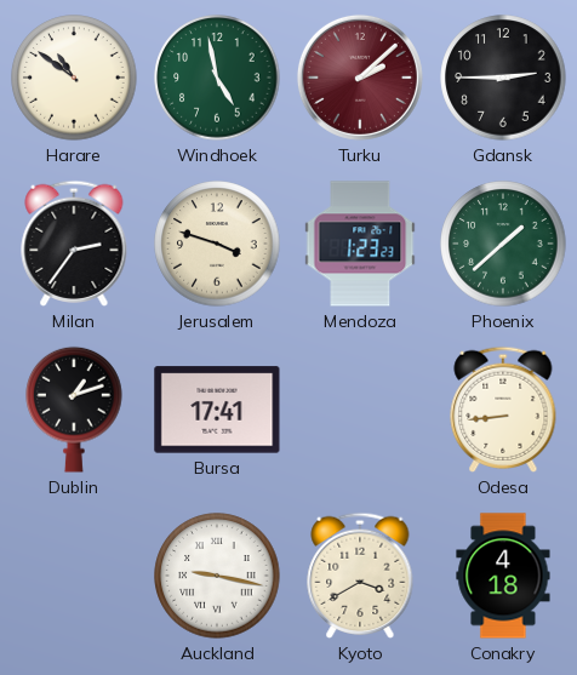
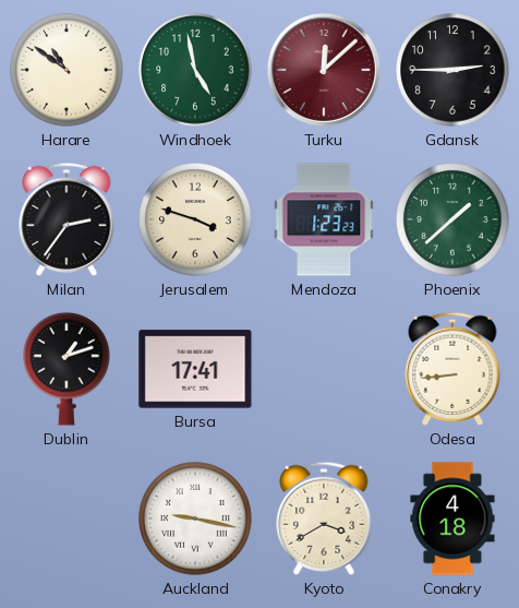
Turku: 2:08 -> 12:08
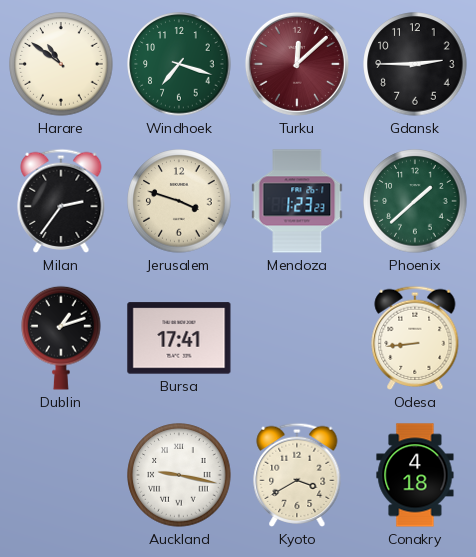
Windhoek: 4:58 -> 7:18
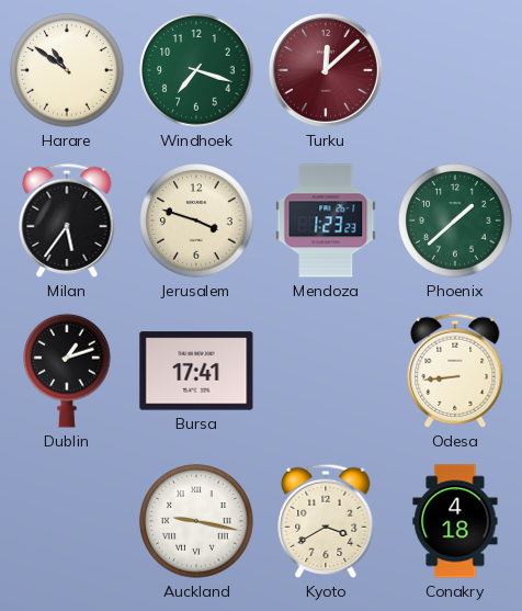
Gdansk: 2:45 -> none
Milan: 2:36 -> 5:36
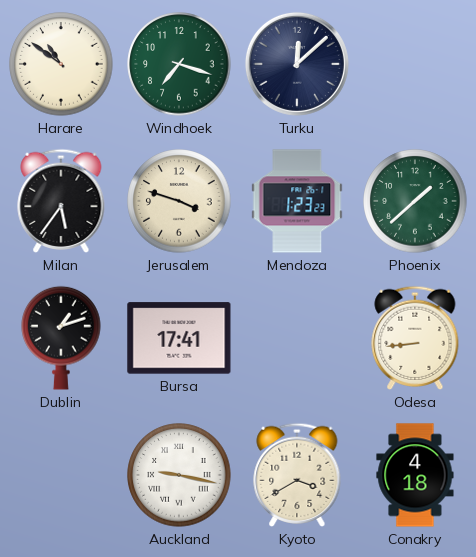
Turku dial: burgundy -> navy
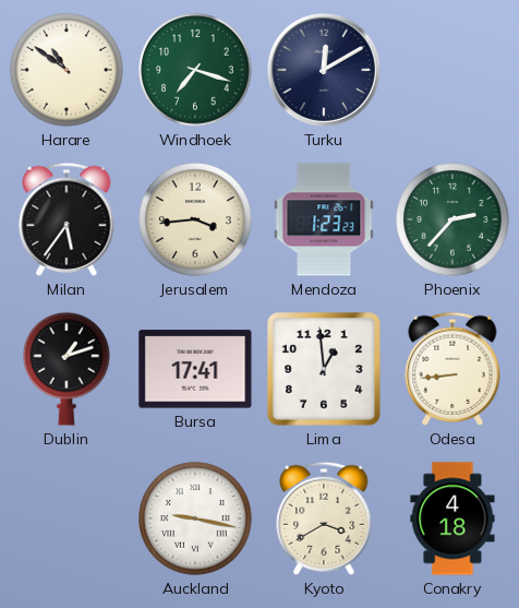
Turku: 12:08 -> 12:10
Jerusalem: 3:48 -> 3:44
Phoenix: 1:38 -> 2:37
Lima: none -> 12:59
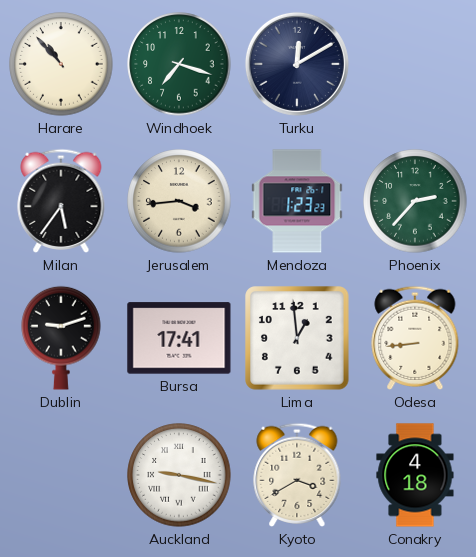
Harare: 10:51 -> 10:53
Dublin: 1:12 -> 9:12
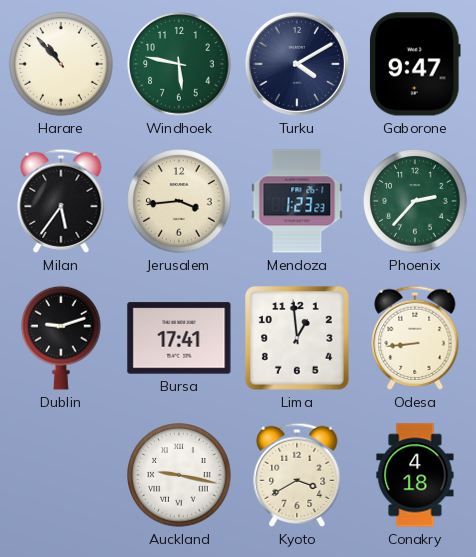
Windhoek: 7:18 -> 5:47
Turku: 12:10 -> 4:10
Gaborone: none -> 9:47
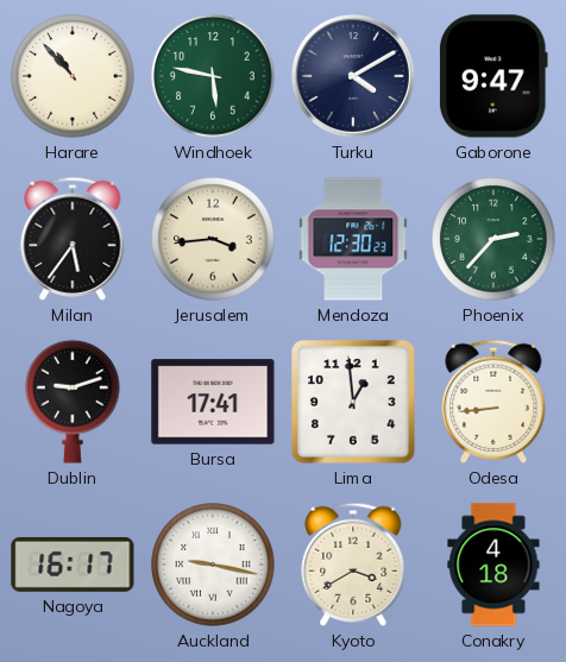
Mendoza: 1:23 -> 12:30
Nagoya: none -> 16:17
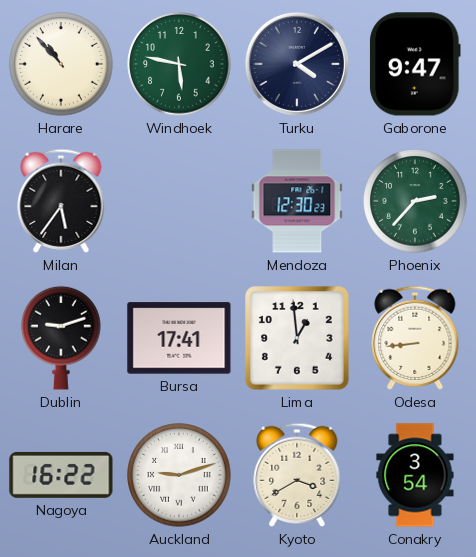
Jerusalem: 3:44 -> none
Nagoya: 16:17 -> 16:22
Auckland: 9:17 -> 9:12
Conakry: 4:18 -> 3:54
